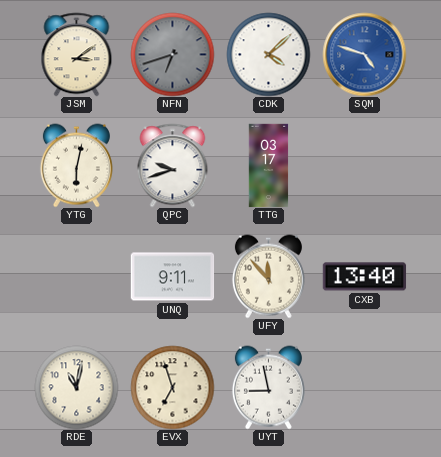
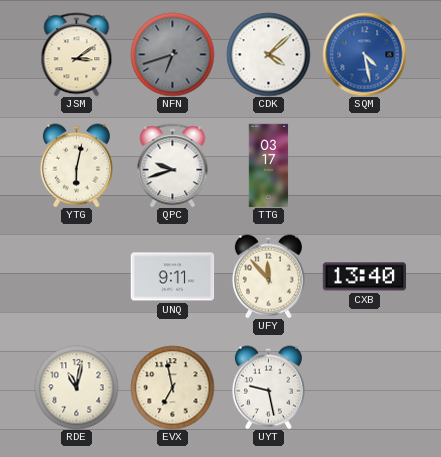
SQM: 4:48 -> 4:28
EVX: 6:57 -> 6:58
UYT: 8:58 -> 9:28
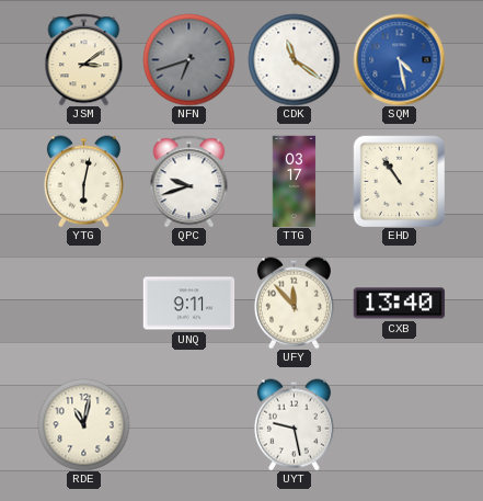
CDK: 4:08 -> 11:21
EHD: none -> 10:54
EVX: 6:58 -> none
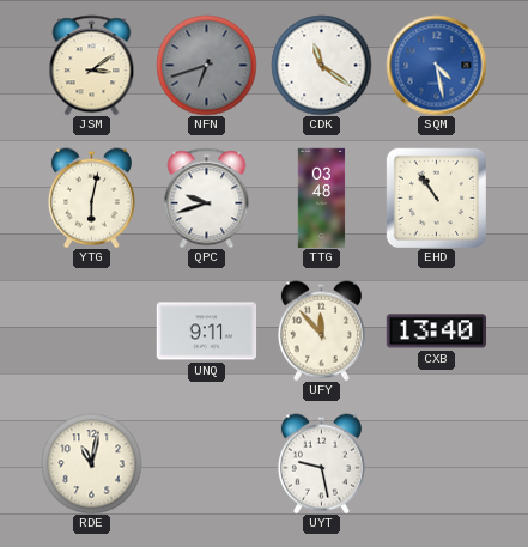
TTG: 03:17 -> 03:48
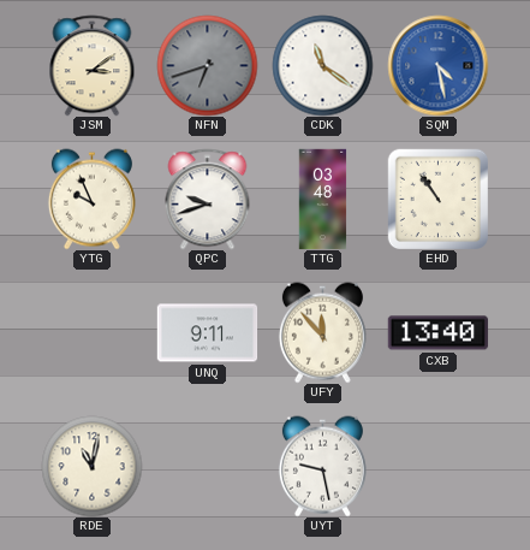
YTG: 6:02 -> 9:56
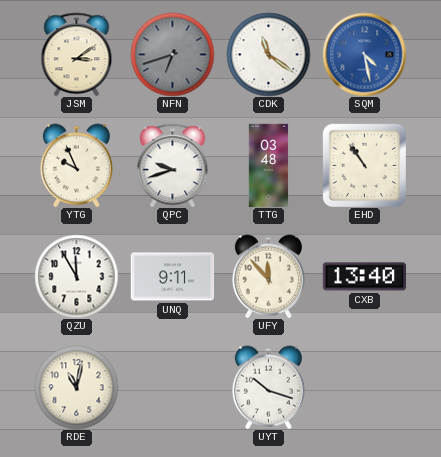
QZU: none -> 11:55
UYT: 9:28 -> 10:18
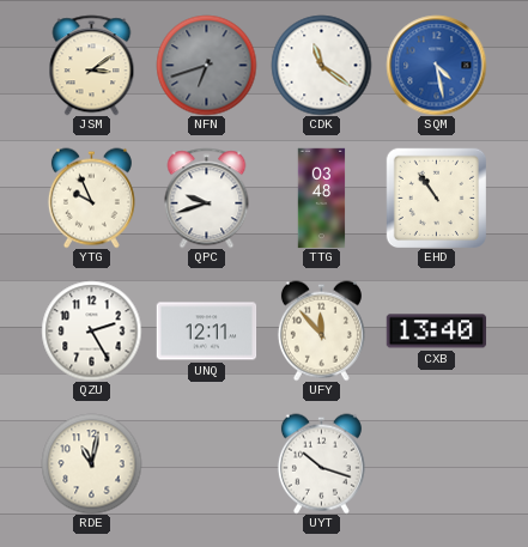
QZU: 11:55 -> 2:25
UNQ: 9:11 -> 12:11
